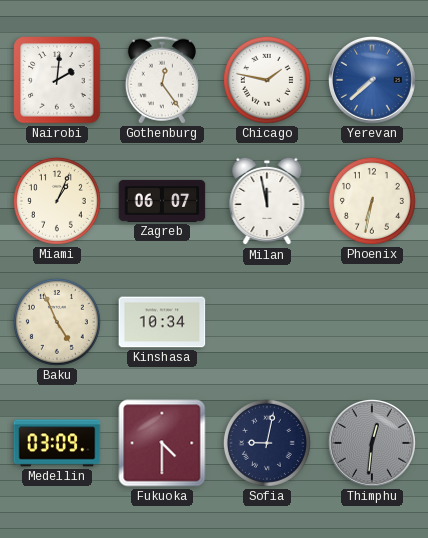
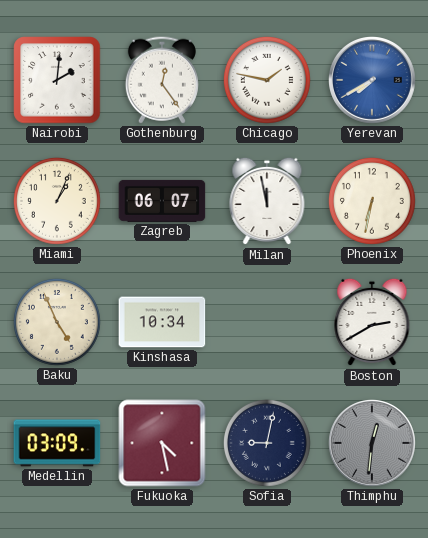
Yerevan: 7:38 -> 7:40
Boston: none -> 2:40
Fukuoka: 4:30 -> 4:28
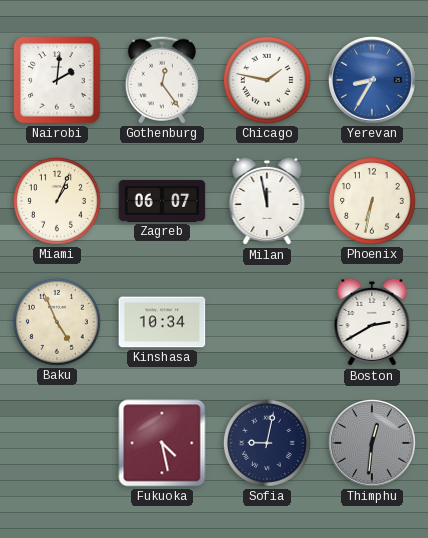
Yerevan: 7:40 -> 8:35
Medellin: 03:09 -> none
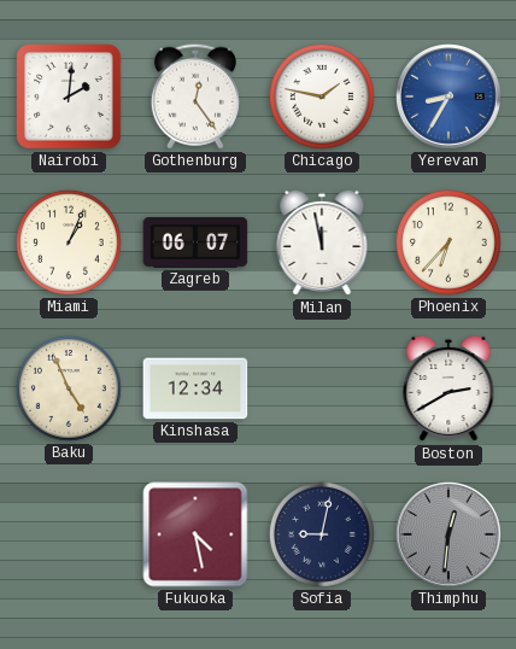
Phoenix: 6:32 -> 6:37
Kinshasa: 10:34 -> 12:34
